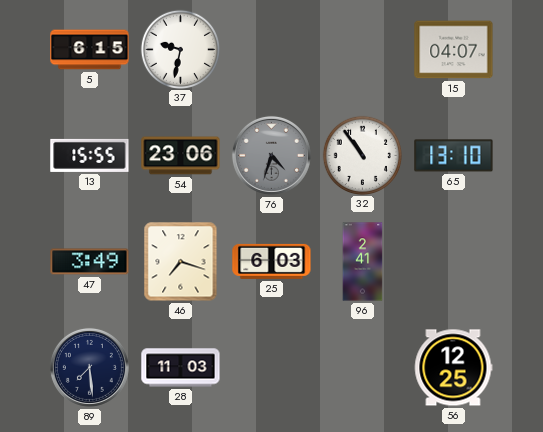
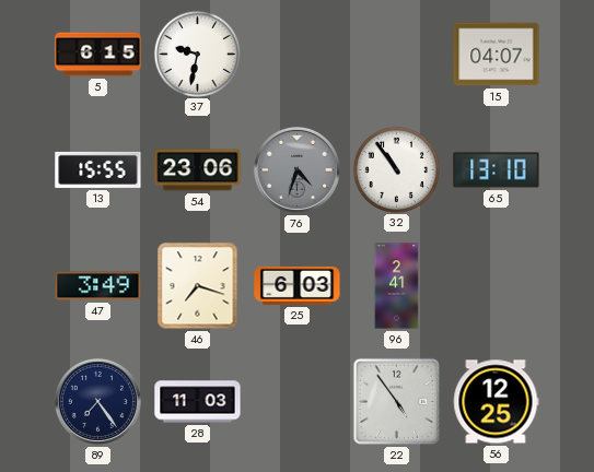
89: 7:29 -> 7:24
22: none -> 4:54
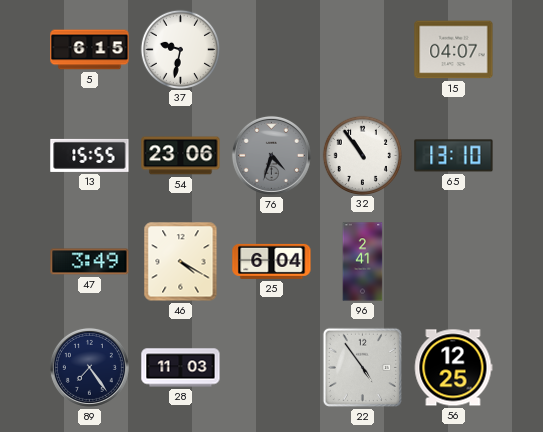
46: 7:18 -> 4:20
25: 6:03 -> 6:04
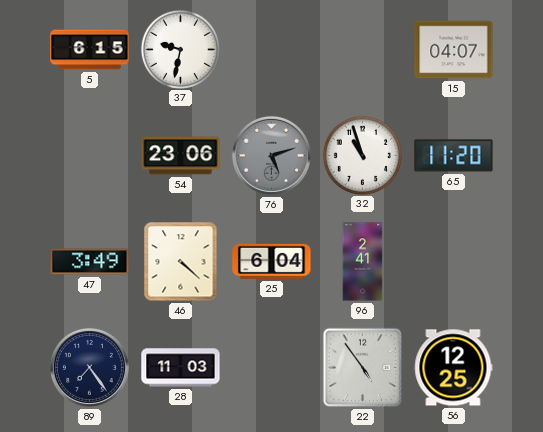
13: 15:55 -> none
76: 4:33 -> 5:12
32: 10:54 -> 10:57
65: 13:10 -> 11:20
46: 4:20 -> 4:22
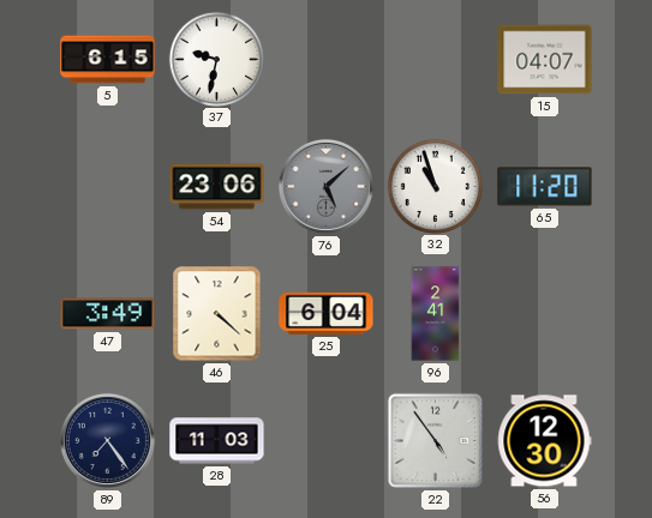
76: 5:12 -> 5:08
56: 12:25 -> 12:30
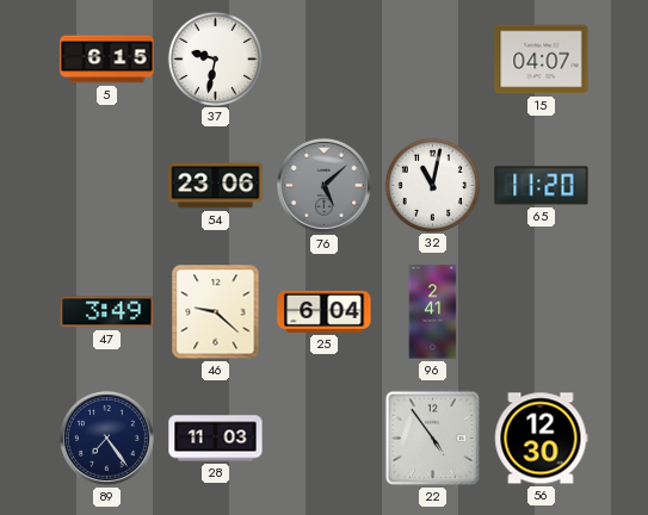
32: 10:57 -> 11:02
46: 4:22 -> 9:22
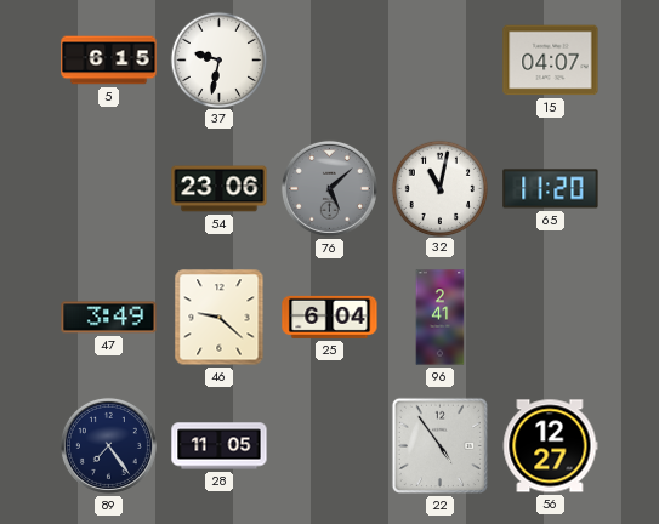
28: 11:03 -> 11:05
56: 12:30 -> 12:27
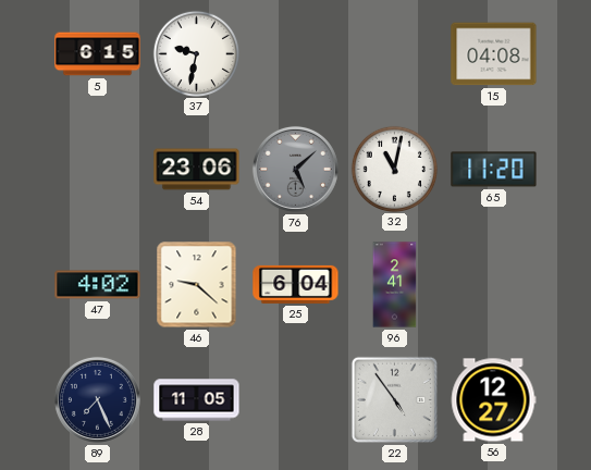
15: 04:07 -> 04:08
47: 3:49 -> 4:02
89: 7:24 -> 7:26
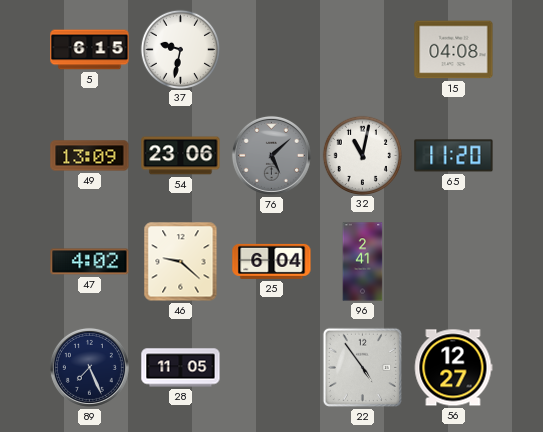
49: none -> 13:09
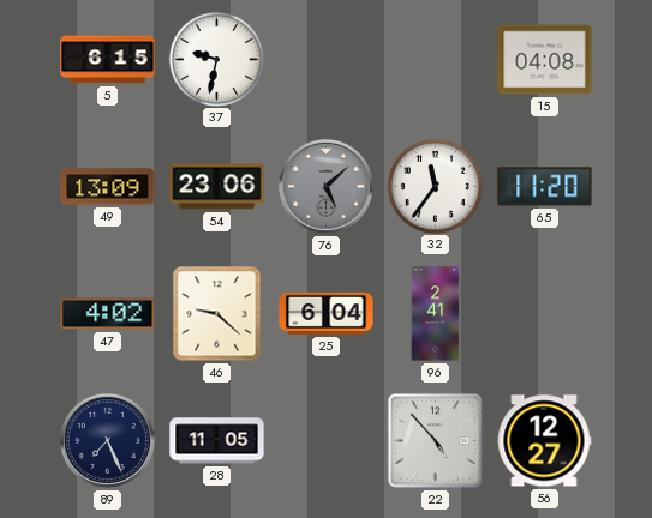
32: 11:02 -> 11:36
22: 4:54 -> 4:53
